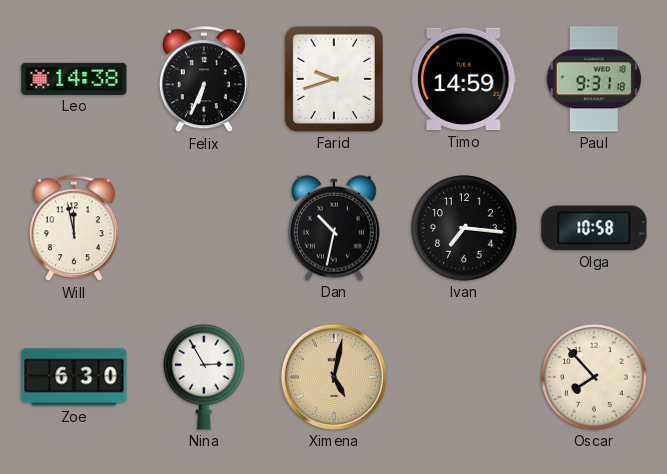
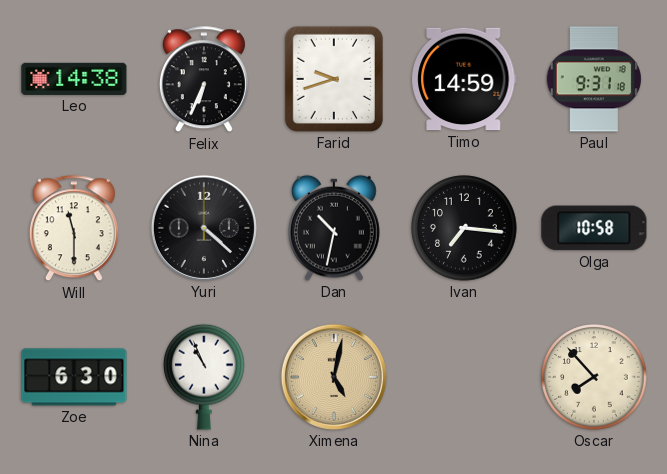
Will: 11:58 -> 11:30
Yuri: none -> 4:22
Nina: 2:55 -> 10:56
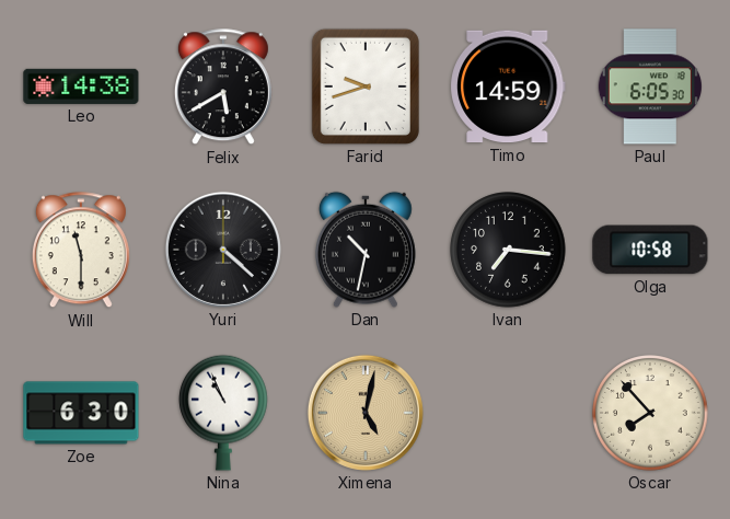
Felix: 6:34 -> 5:40
Paul: 9:31 -> 6:05
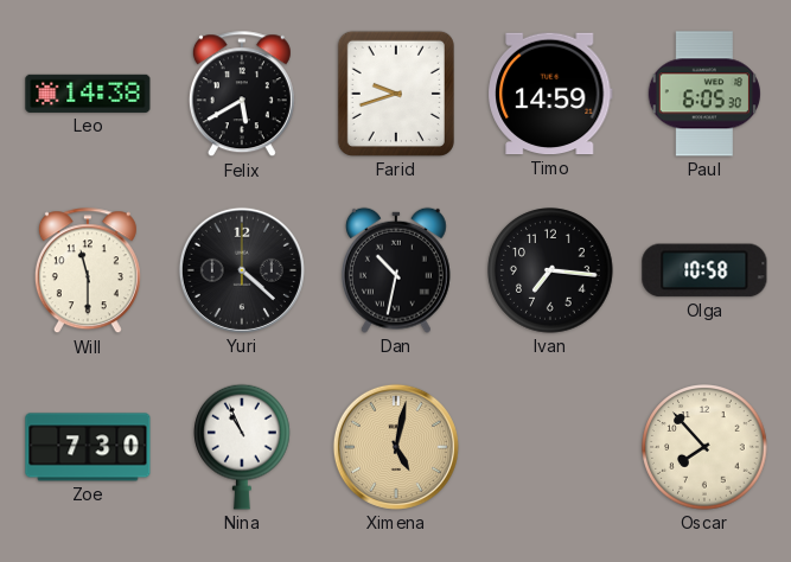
Zoe: 6:30 -> 7:30
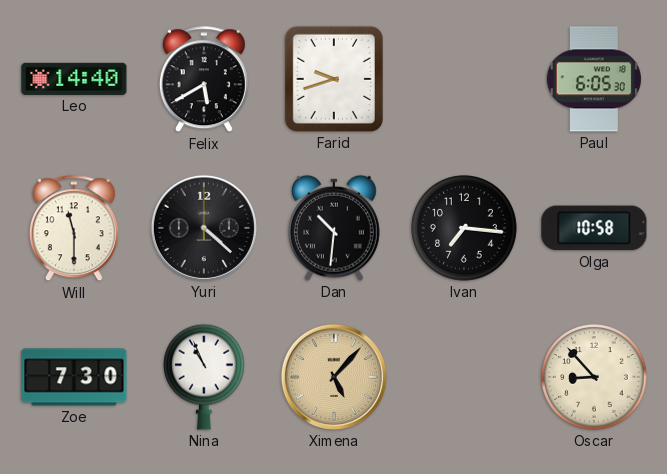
Leo: 14:38 -> 14:40
Timo: 14:59 -> none
Dan: 10:32 -> 10:31
Ximena: 5:02 -> 5:07
Oscar: 7:53 -> 8:53
